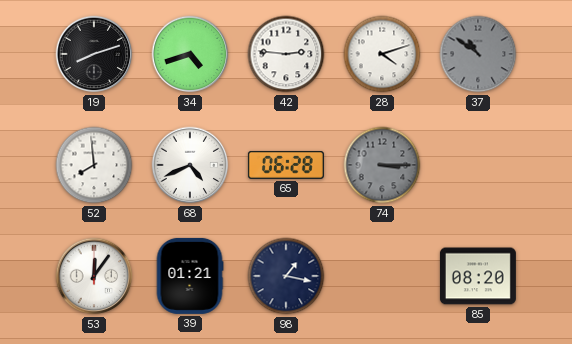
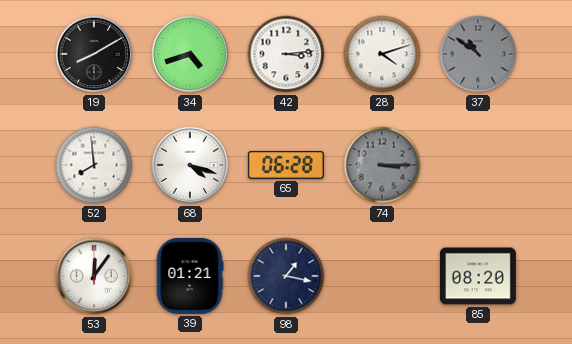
19: 8:12 -> 8:10
42: 2:46 -> 3:14
68: 4:41 -> 4:18
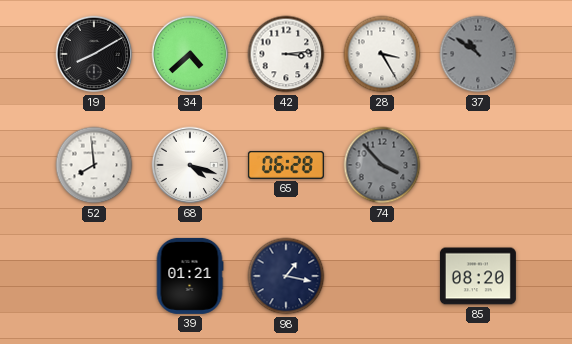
34: 4:42 -> 4:38
28: 4:12 -> 3:25
74: 3:15 -> 3:53
53: 12:06 -> none
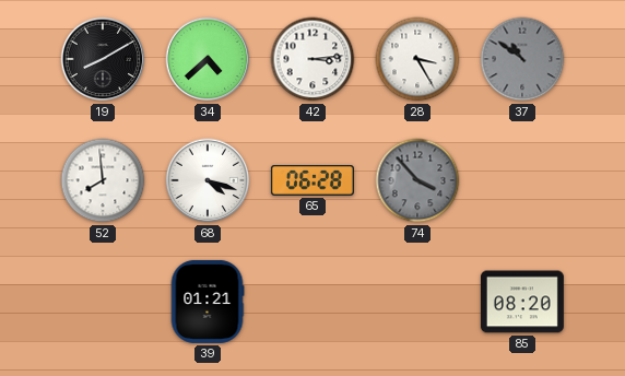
98: 1:17 -> none
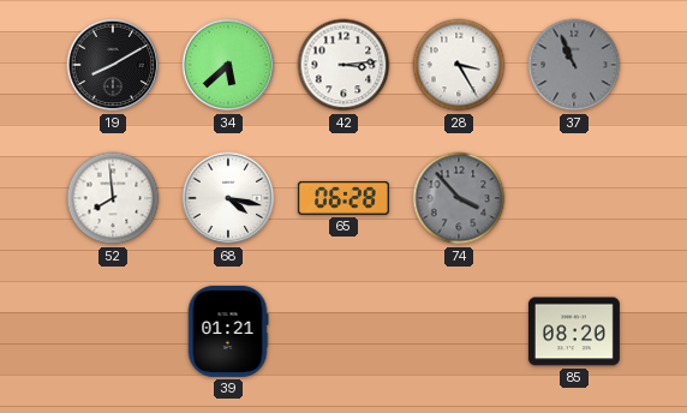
34: 4:38 -> 5:38
37: 10:51 -> 10:56
68: 4:18 -> 4:17
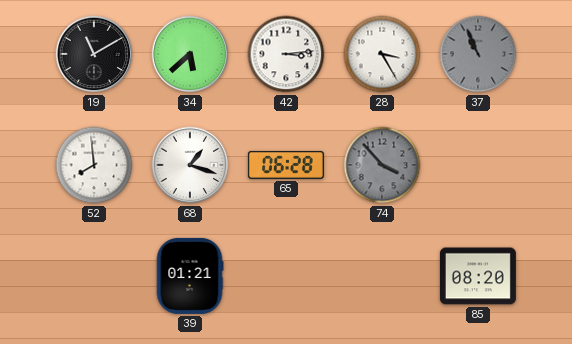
19: 8:10 -> 11:10
68: 4:17 -> 1:18
